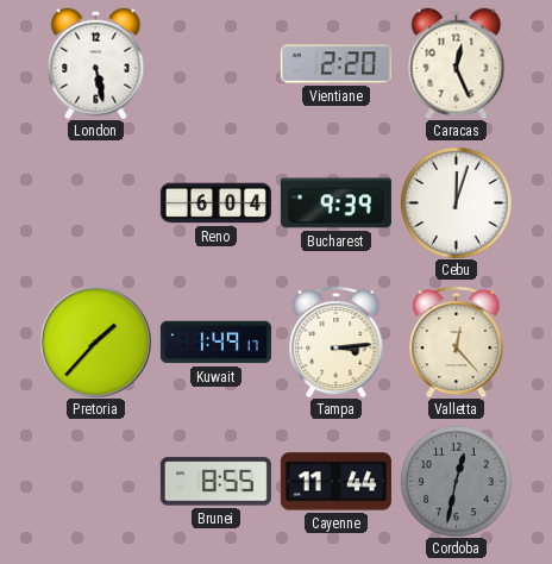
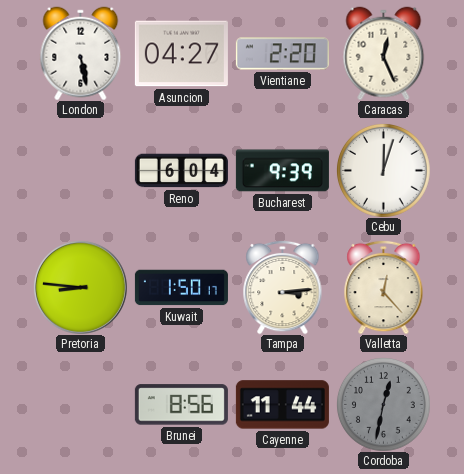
Asuncion: none -> 04:27
Pretoria: 1:37 -> 8:46
Kuwait: 1:49 -> 1:50
Brunei: 8:55 -> 8:56
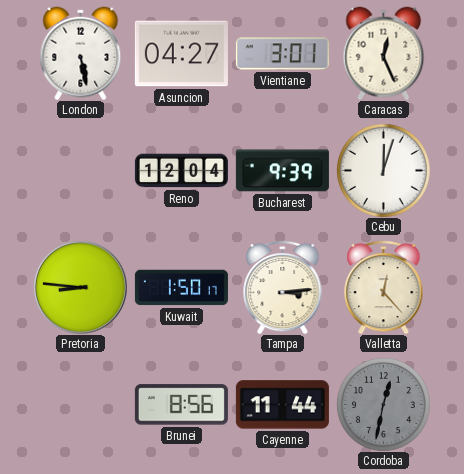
Vientiane: 2:20 -> 3:01
Reno: 6:04 -> 12:04
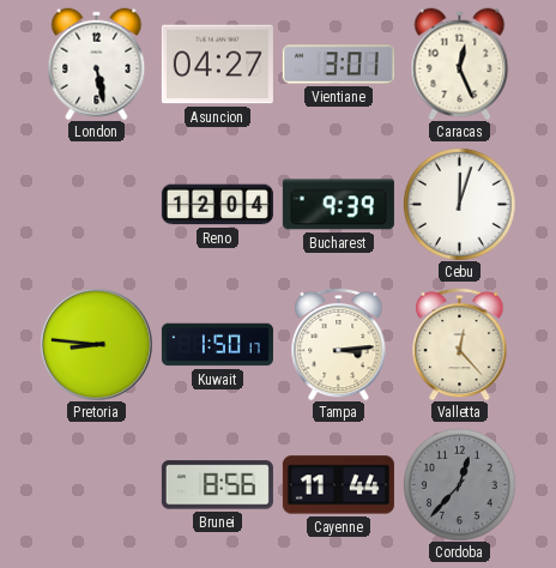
Cordoba: 12:32 -> 12:37
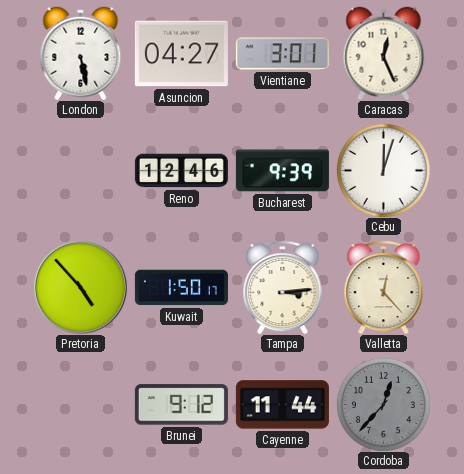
Reno: 12:04 -> 12:46
Pretoria: 8:46 -> 4:53
Brunei: 8:56 -> 9:12
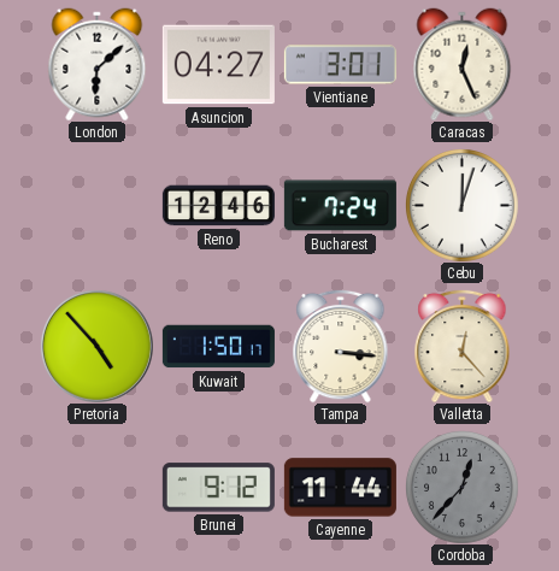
London: 5:28 -> 6:08
Bucharest: 9:39 -> 7:24
Tampa: 3:14 -> 3:16
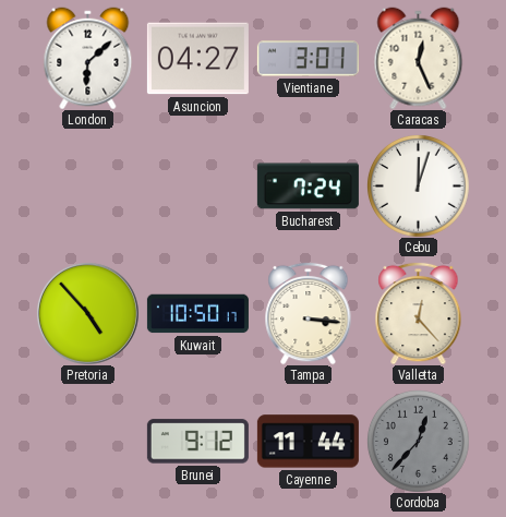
Reno: 12:46 -> none
Kuwait: 1:50 -> 10:50
